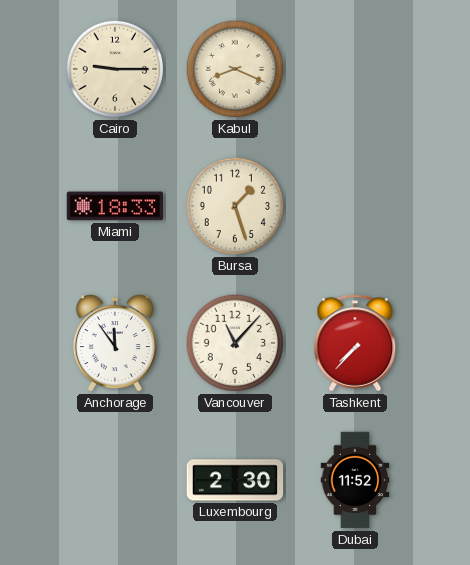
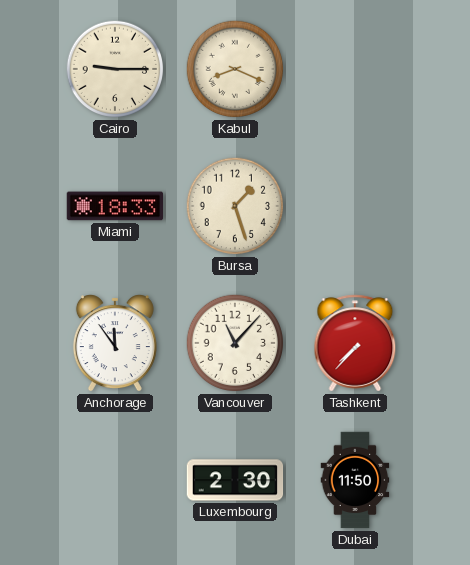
Dubai: 11:52 -> 11:50
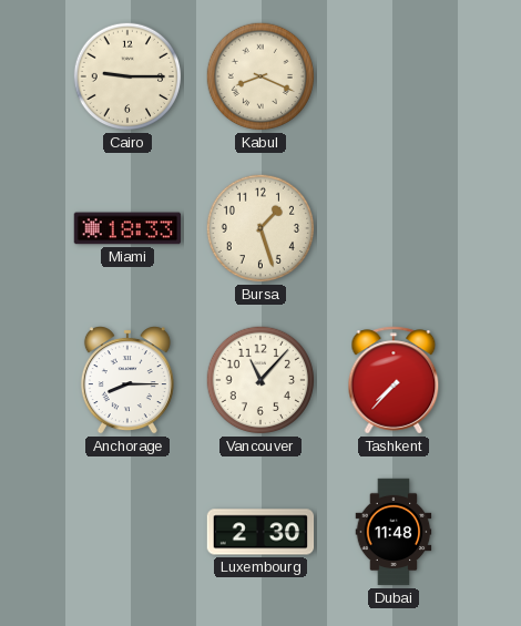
Anchorage: 11:54 -> 8:15
Dubai: 11:50 -> 11:48
